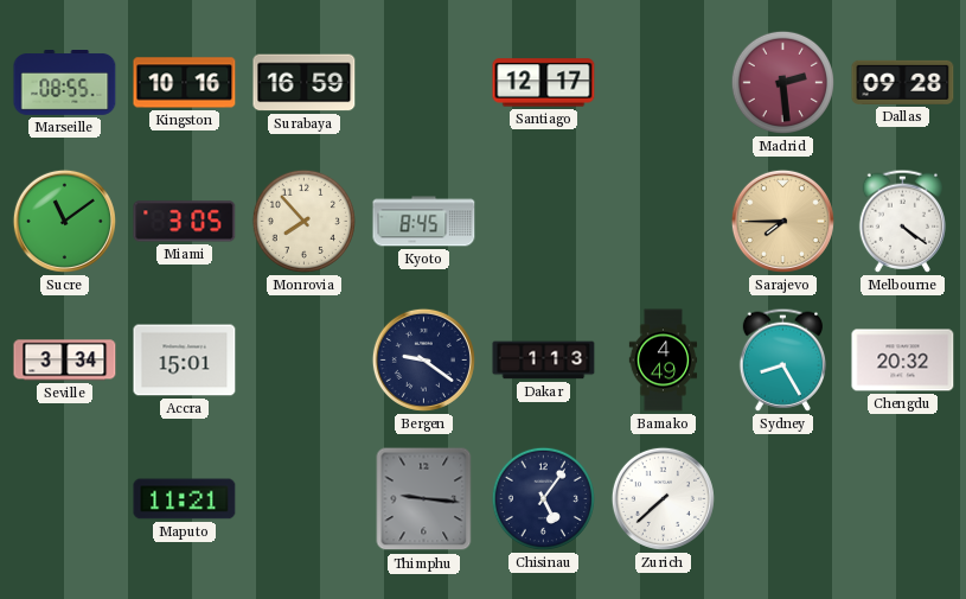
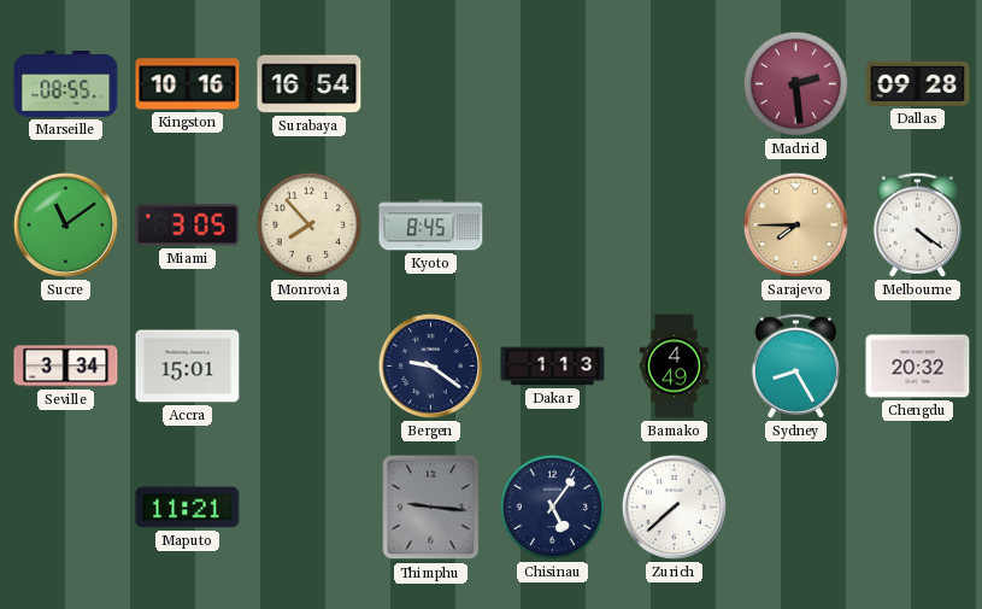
Surabaya: 16:59 -> 16:54
Santiago: 12:17 -> none
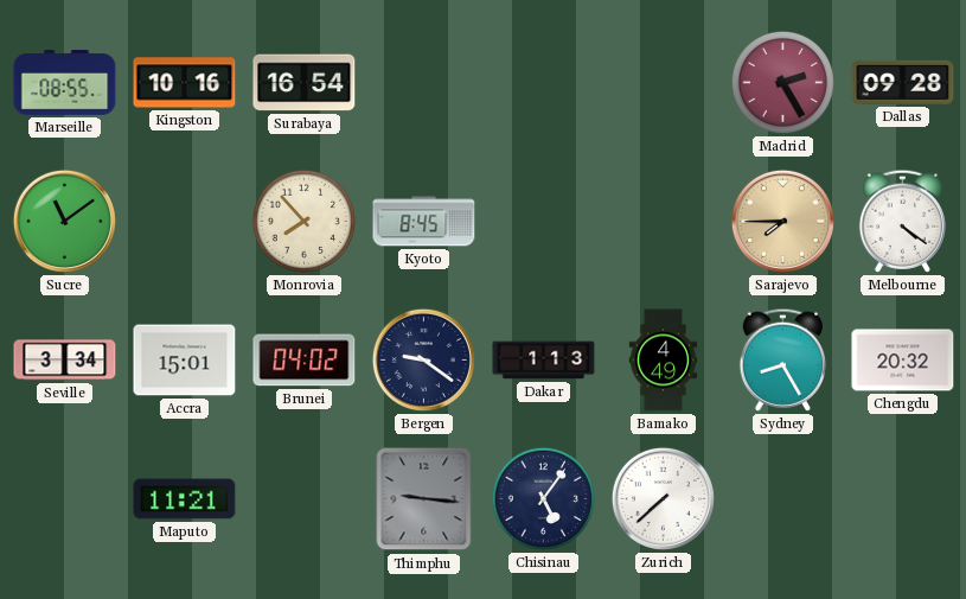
Madrid: 2:29 -> 2:25
Miami: 3:05 -> none
Brunei: none -> 04:02
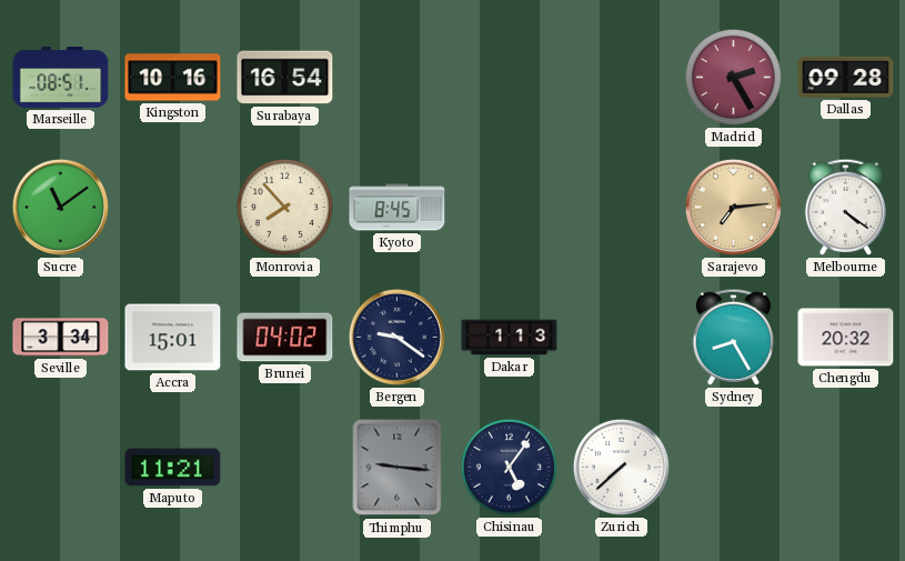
Marseille: 08:55 -> 08:51
Sarajevo: 7:45 -> 7:14
Bamako: 4:49 -> none
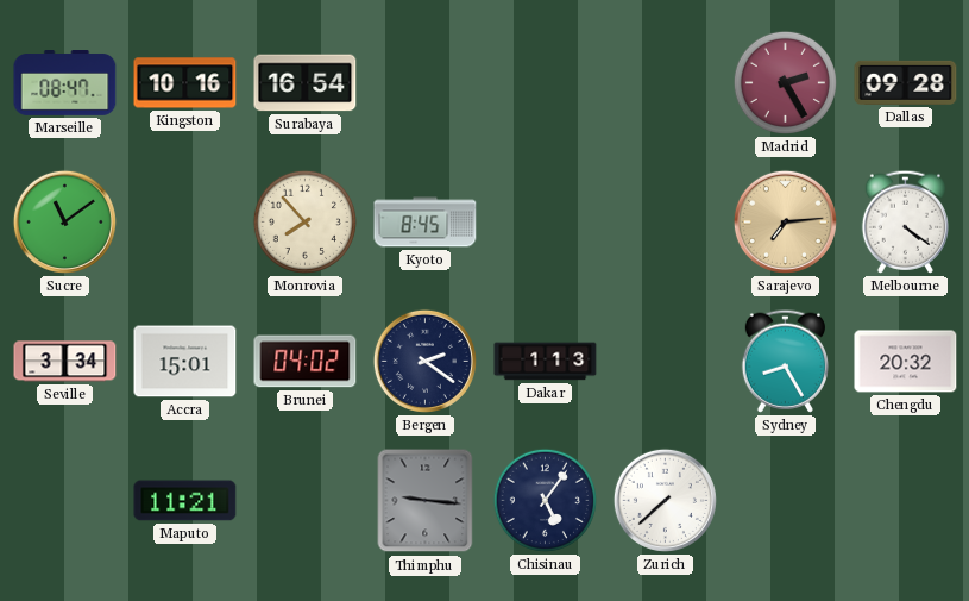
Marseille: 08:51 -> 08:47
Bergen: 9:21 -> 2:21
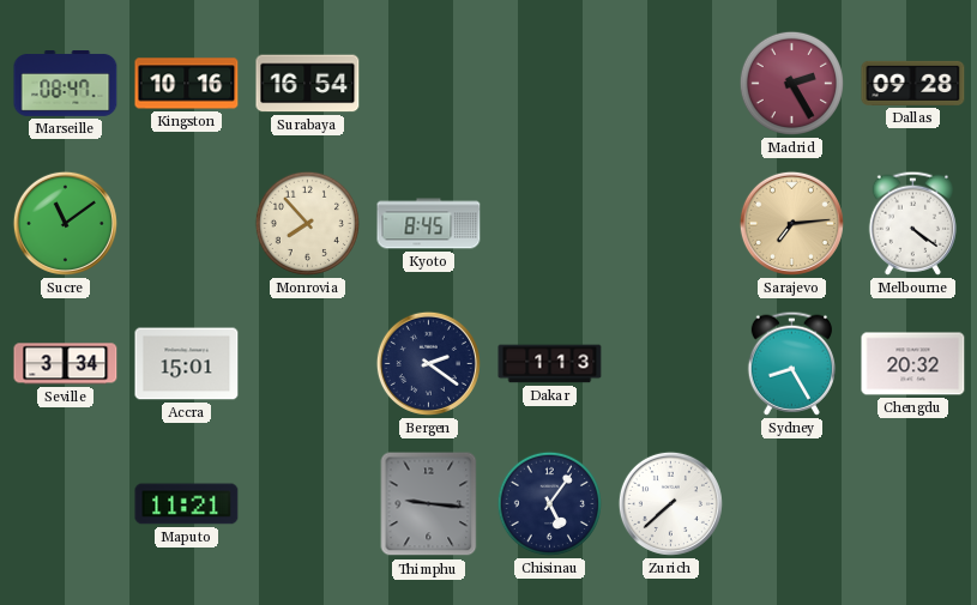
Brunei: 04:02 -> none
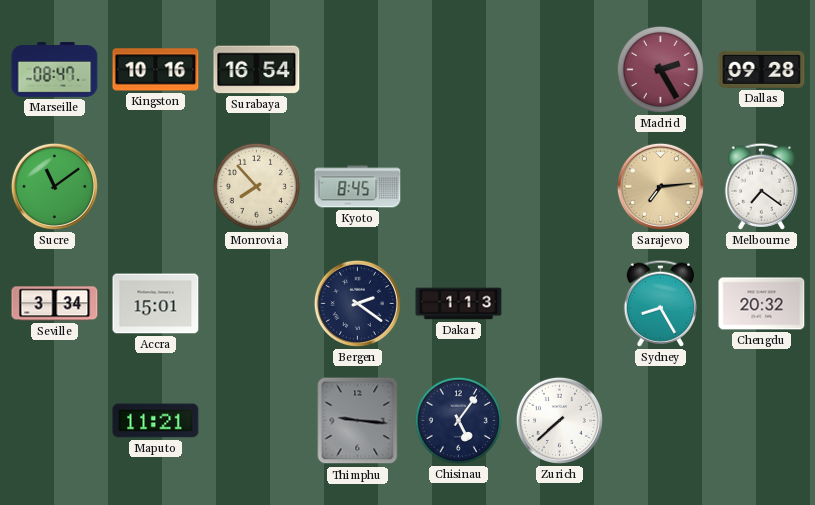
Melbourne: 4:21 -> 7:21
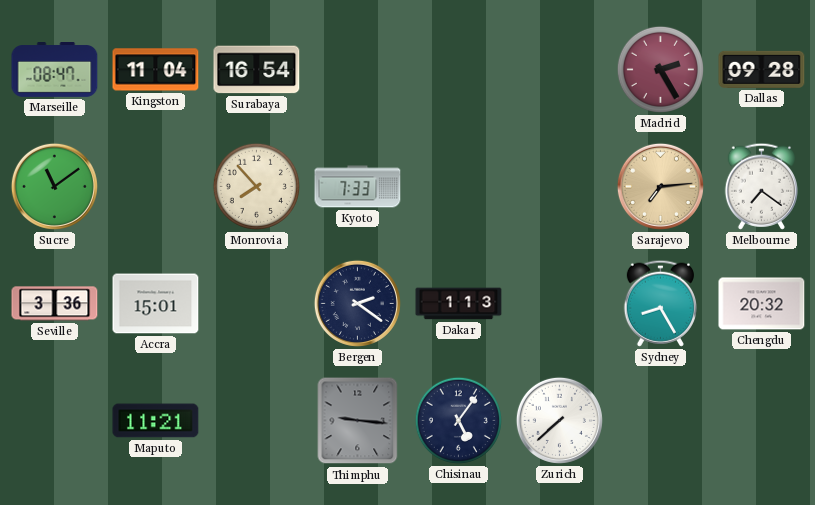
Kingston: 10:16 -> 11:04
Kyoto: 8:45 -> 7:33
Seville: 3:34 -> 3:36
